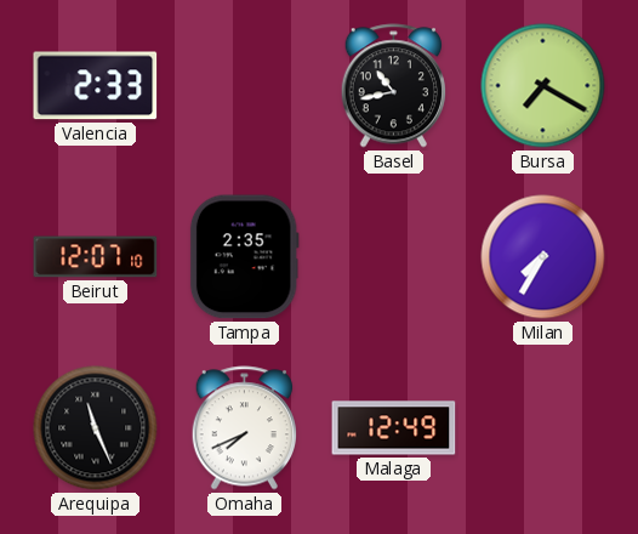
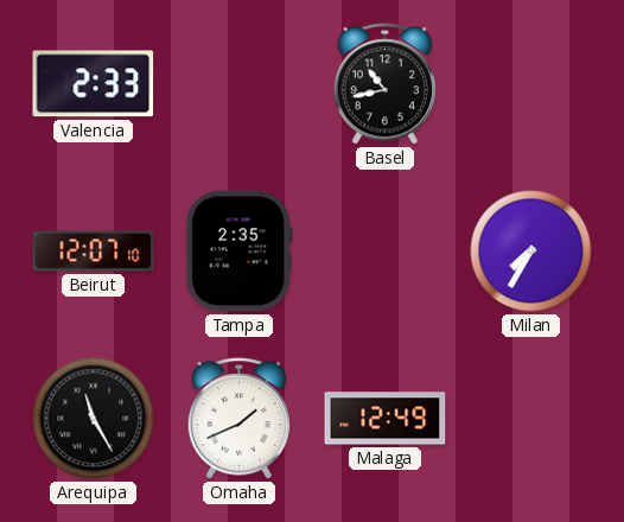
Bursa: 7:20 -> none
Arequipa: 11:26 -> 11:25
Omaha: 7:41 -> 1:41
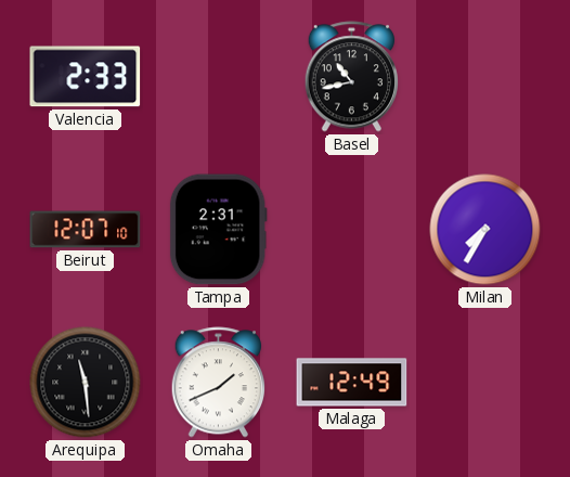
Tampa: 2:35 -> 2:31
Arequipa: 11:25 -> 11:29
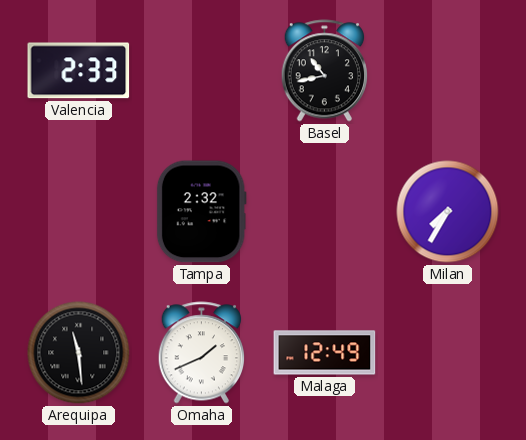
Beirut: 12:07 -> none
Tampa: 2:31 -> 2:32
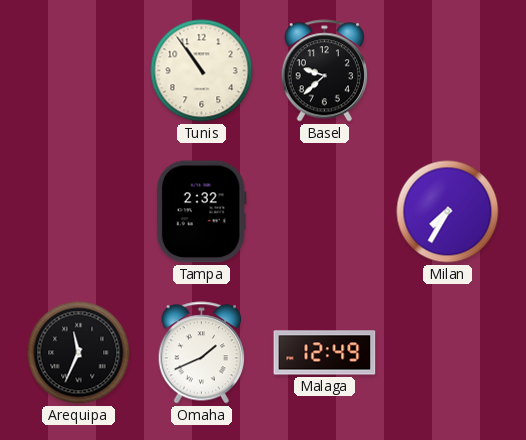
Valencia: 2:33 -> none
Tunis: none -> 10:54
Basel: 10:43 -> 9:38
Arequipa: 11:29 -> 11:34
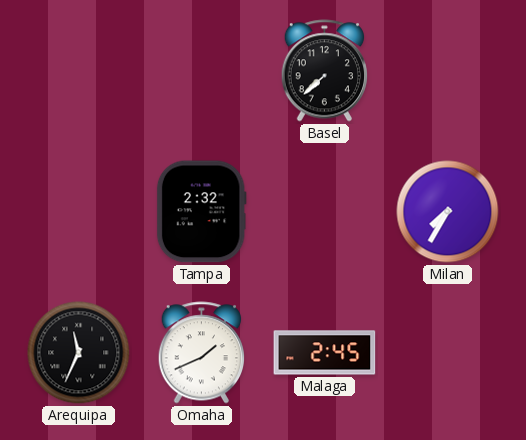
Tunis: 10:54 -> none
Basel: 9:38 -> 7:38
Malaga: 12:49 -> 2:45
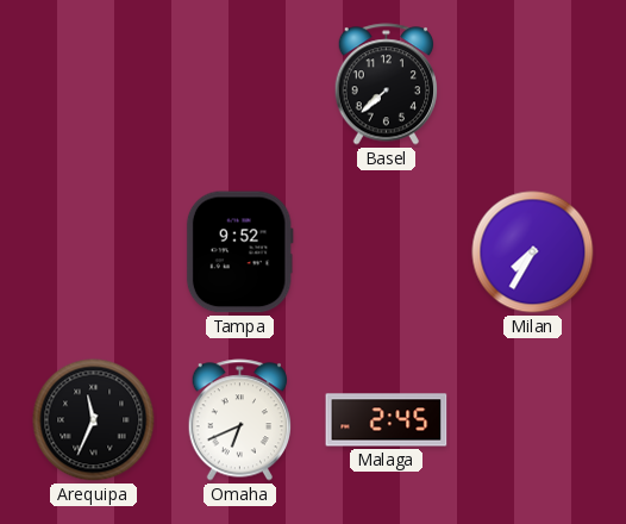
Tampa: 2:32 -> 9:52
Omaha: 1:41 -> 6:41
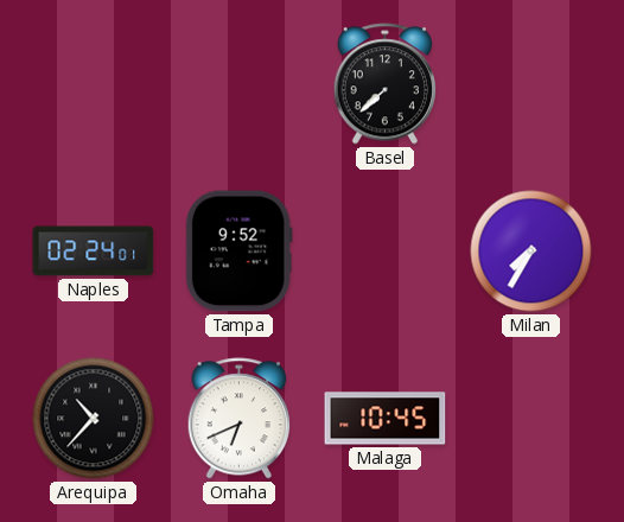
Naples: none -> 02:24
Arequipa: 11:34 -> 10:37
Malaga: 2:45 -> 10:45
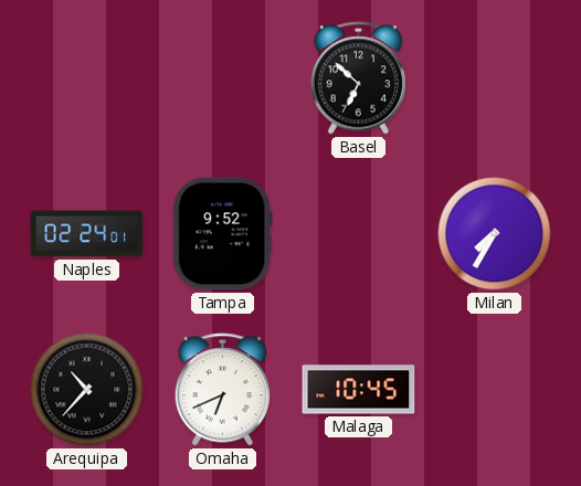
Basel: 7:38 -> 6:52
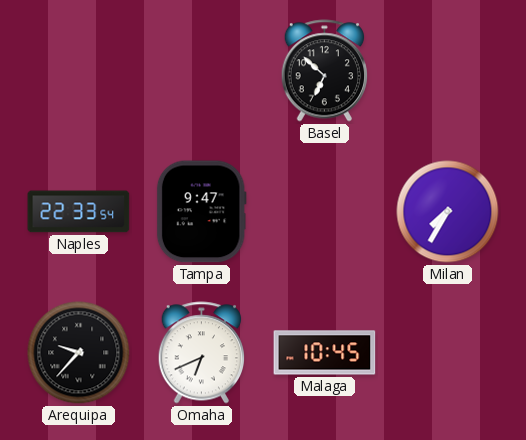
Naples: 02:24 -> 22:33
Tampa: 9:52 -> 9:47
Arequipa: 10:37 -> 9:37
